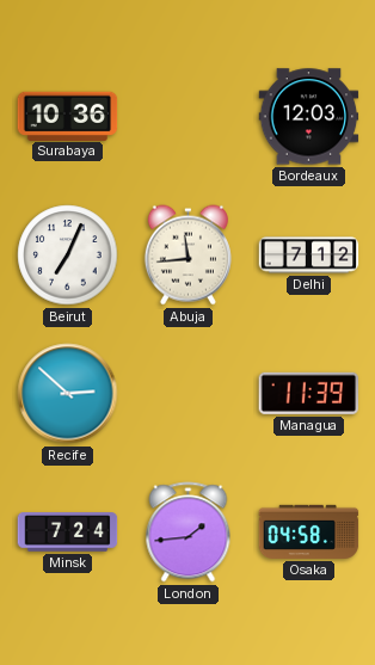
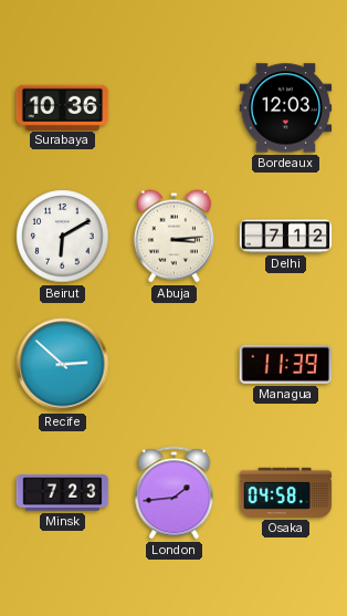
Beirut: 7:04 -> 6:10
Abuja: 11:44 -> 3:14
Minsk: 7:24 -> 7:23
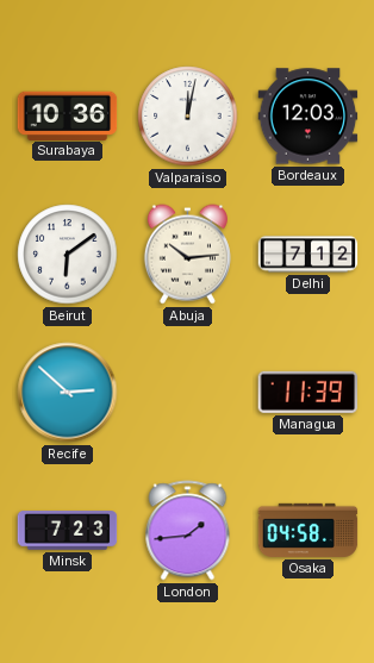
Valparaiso: none -> 12:02
Beirut: 6:10 -> 6:09
Abuja: 3:14 -> 10:14
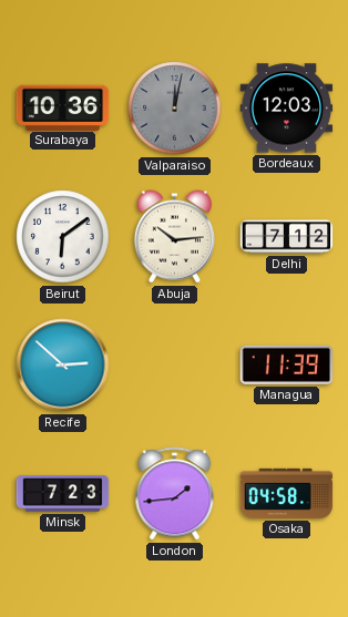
Valparaiso dial: white -> grey
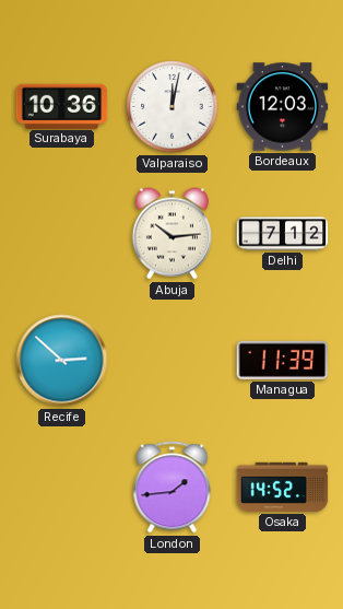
Valparaiso dial: grey -> white
Beirut: 6:09 -> none
Minsk: 7:23 -> none
Osaka: 04:58 -> 14:52
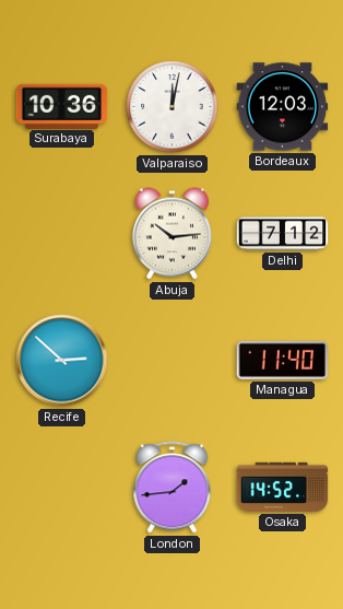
Managua: 11:39 -> 11:40
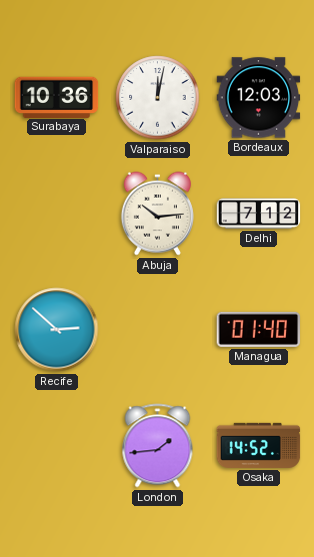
Managua: 11:40 -> 01:40
